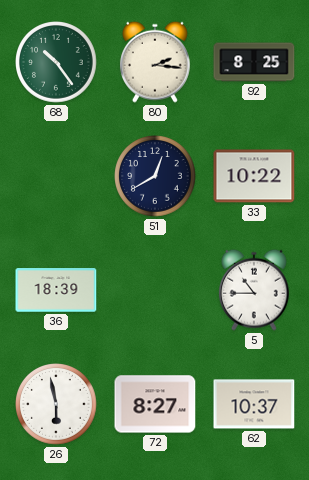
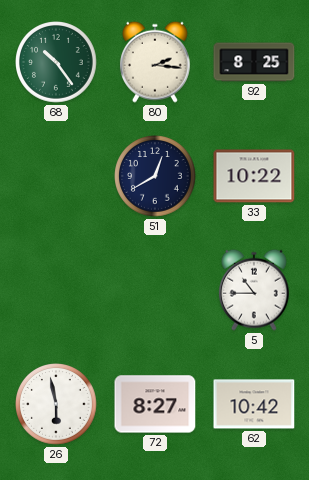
36: 18:39 -> none
62: 10:37 -> 10:42
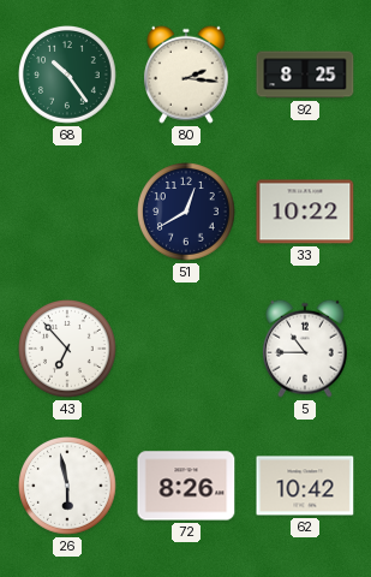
43: none -> 6:53
72: 8:27 -> 8:26
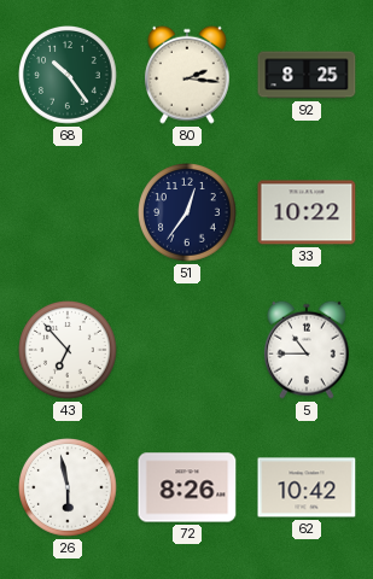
51: 12:40 -> 12:36
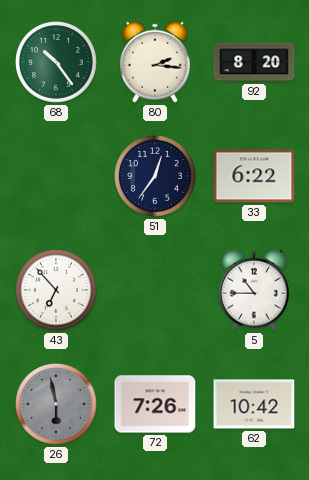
92: 8:25 -> 8:20
33: 10:22 -> 6:22
26 dial: white -> grey
72: 8:26 -> 7:26
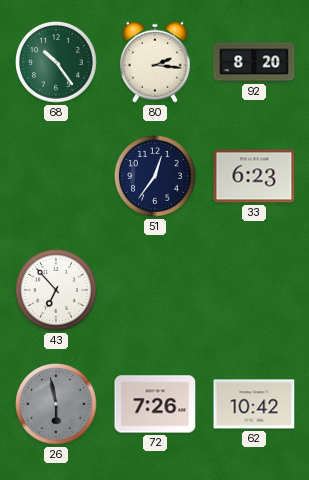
33: 6:22 -> 6:23
5: 10:45 -> none
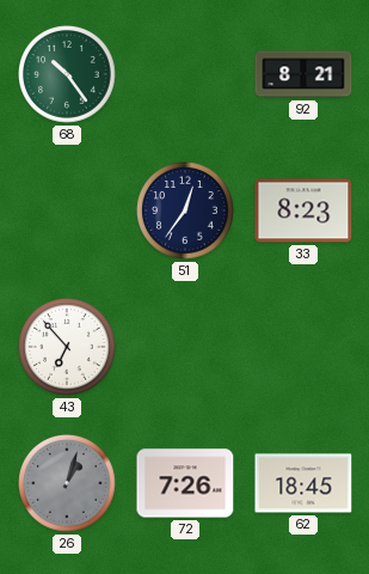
80: 2:16 -> none
92: 8:20 -> 8:21
33: 6:23 -> 8:23
26: 5:58 -> 1:03
62: 10:42 -> 18:45
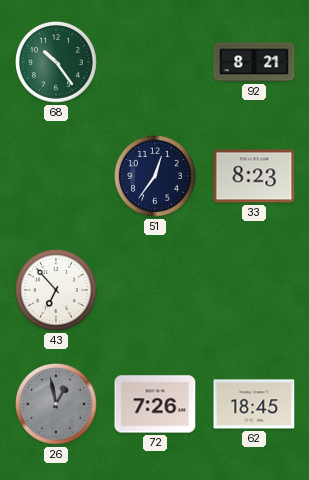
26: 1:03 -> 12:58
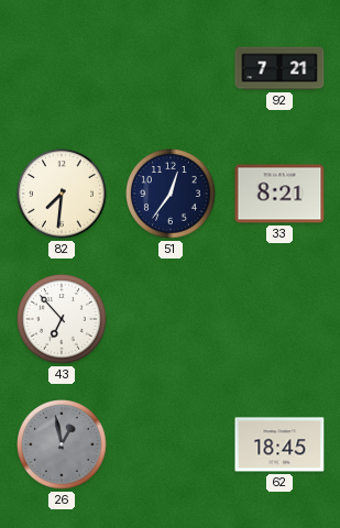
68: 10:24 -> none
92: 8:21 -> 7:21
82: none -> 7:31
33: 8:23 -> 8:21
72: 7:26 -> none
